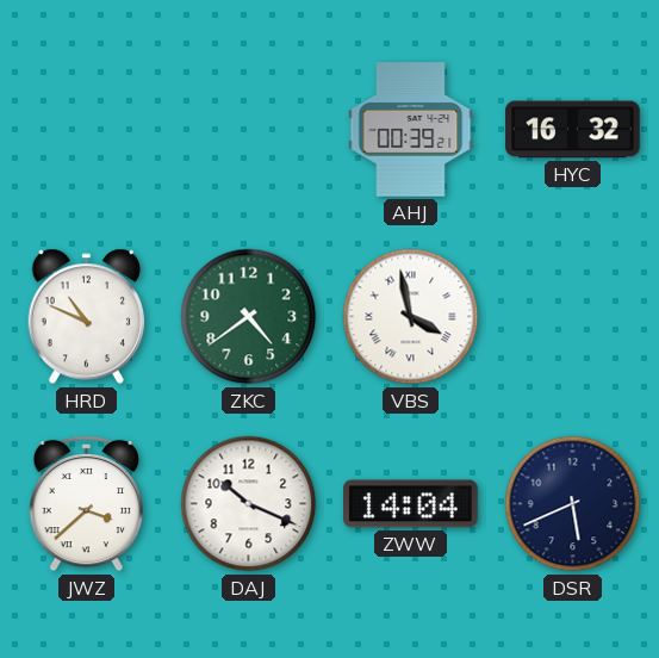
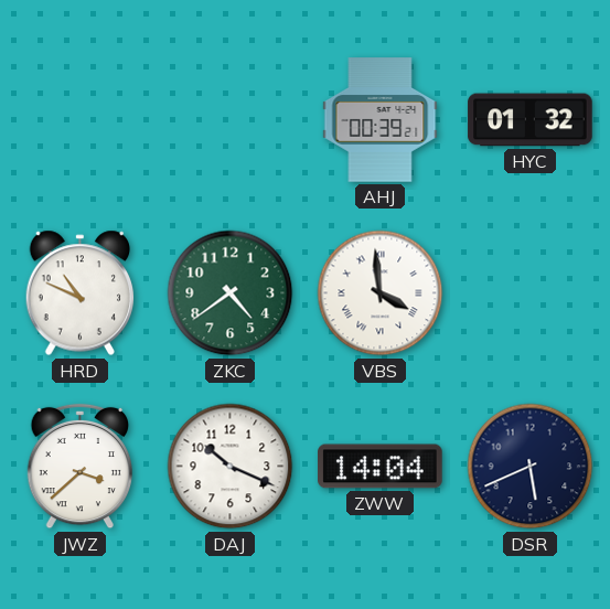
HYC: 16:32 -> 01:32
VBS: 3:58 -> 3:59
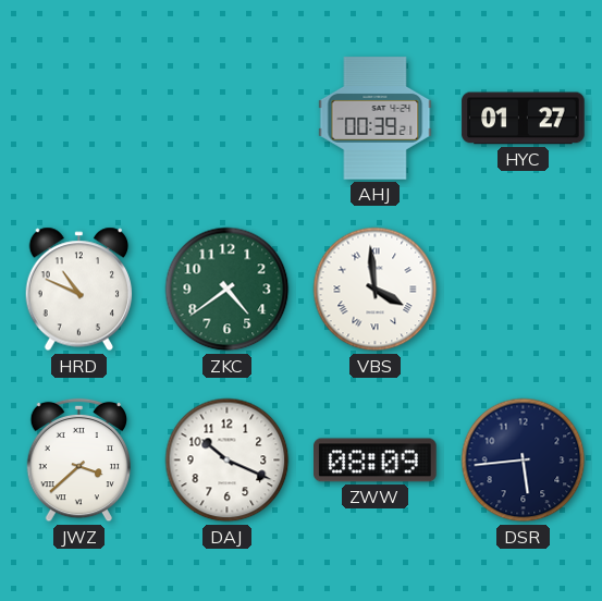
HYC: 01:32 -> 01:27
ZWW: 14:04 -> 08:09
DSR: 5:41 -> 5:44
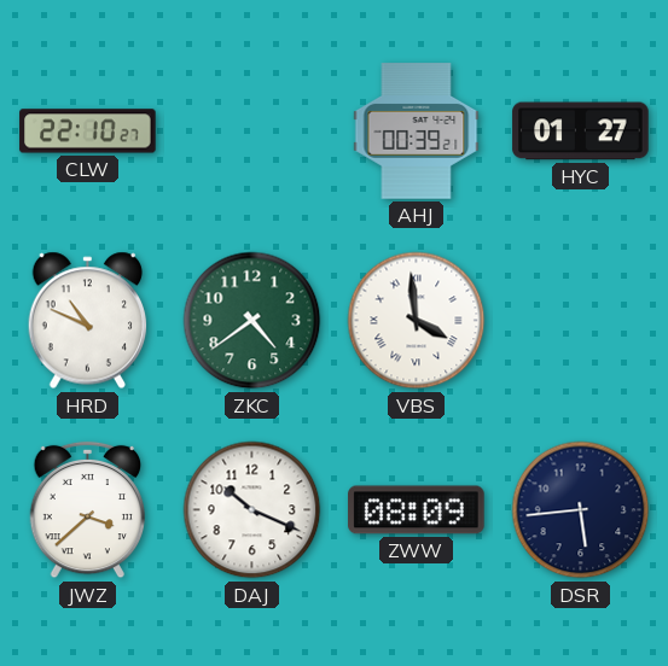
CLW: none -> 22:10
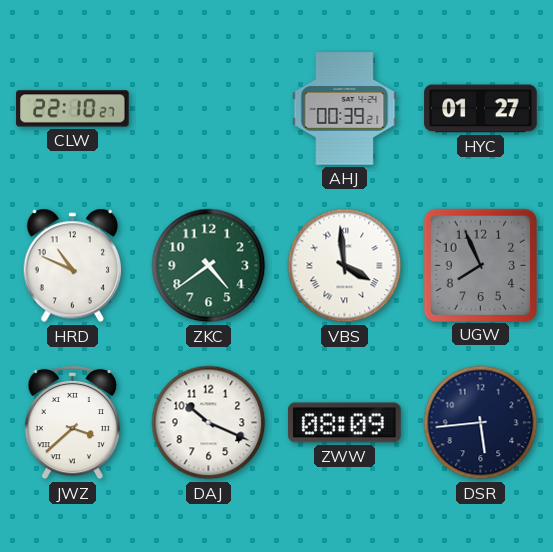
UGW: none -> 7:56
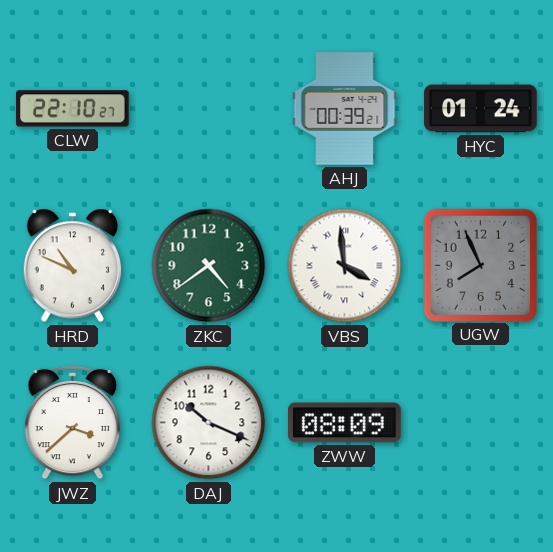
HYC: 01:27 -> 01:24
DSR: 5:44 -> none
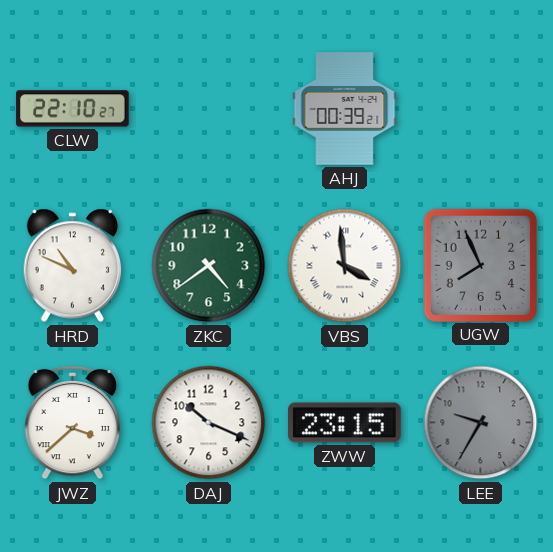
HYC: 01:24 -> none
ZWW: 08:09 -> 23:15
LEE: none -> 9:35
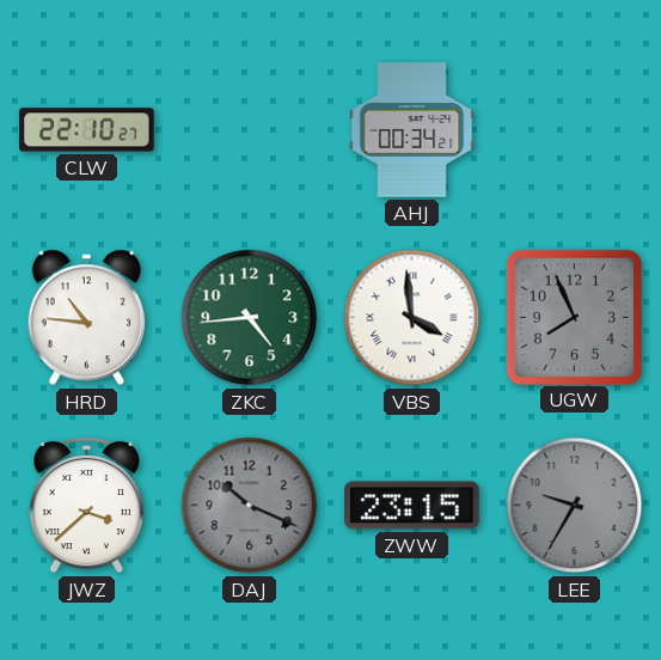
AHJ: 00:39 -> 00:34
HRD: 10:49 -> 10:46
ZKC: 4:39 -> 4:44
DAJ dial: white -> grey
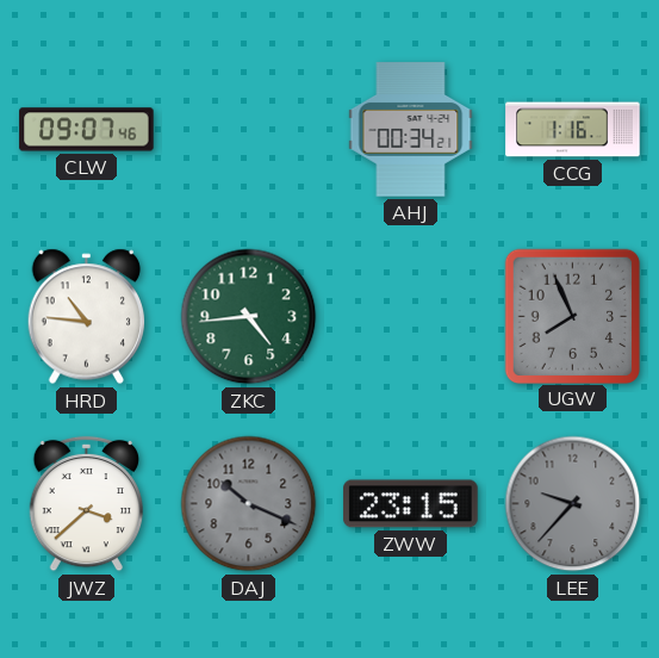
CLW: 22:10 -> 09:07
CCG: none -> 1:16
VBS: 3:59 -> none
LEE: 9:35 -> 9:37
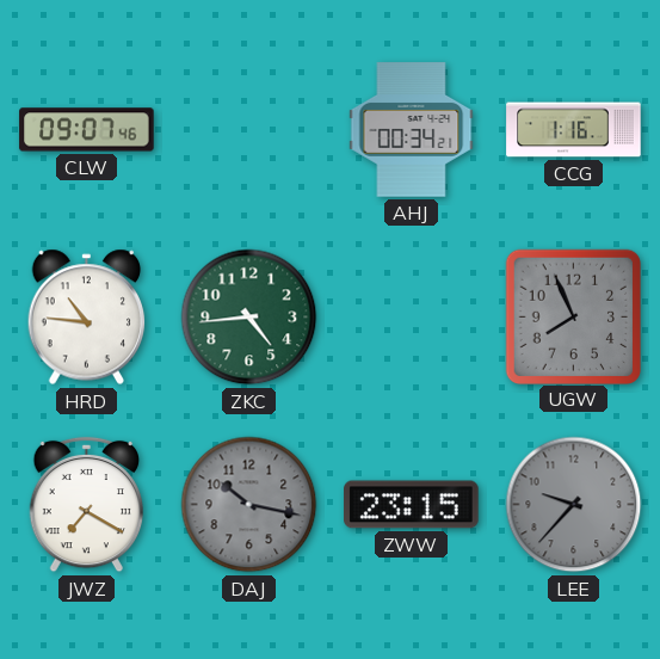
JWZ: 3:38 -> 7:20
DAJ: 10:19 -> 10:17
